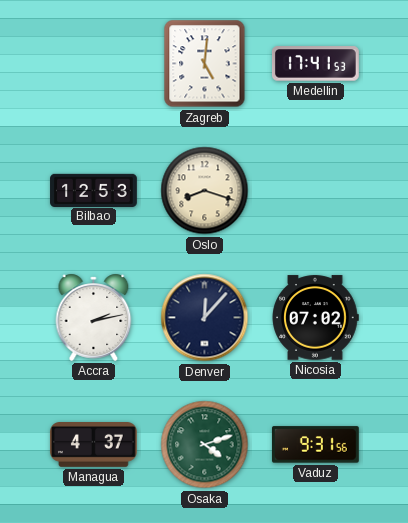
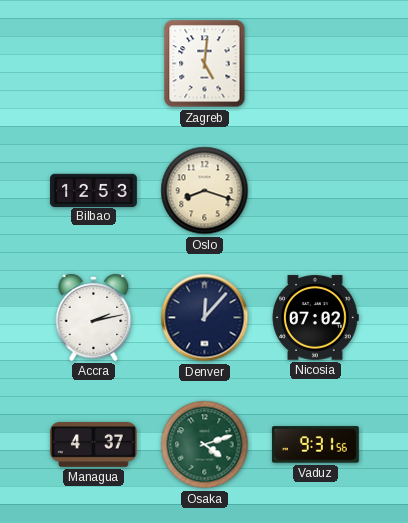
Medellin: 17:41 -> none
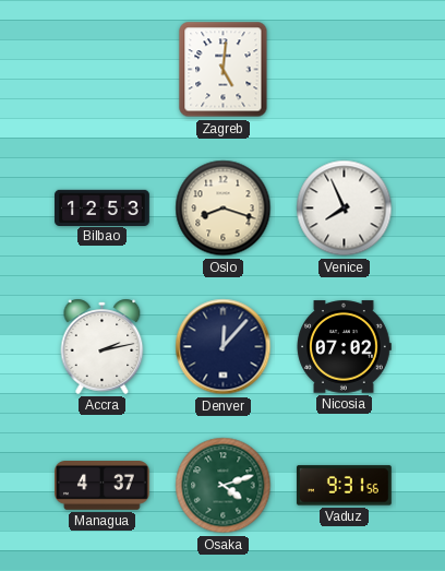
Venice: none -> 7:56
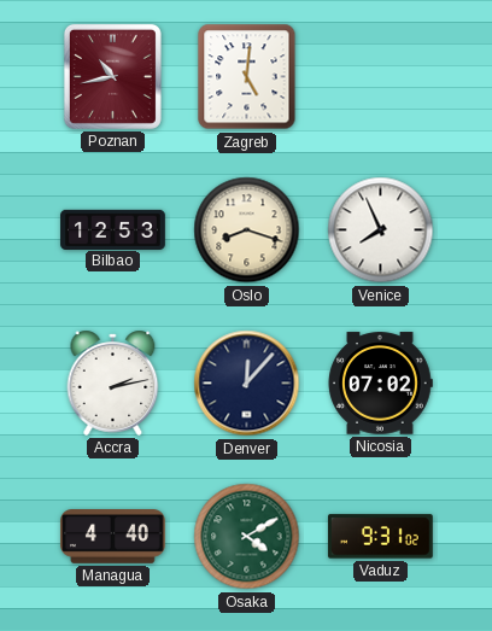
Poznan: none -> 10:43
Managua: 4:37 -> 4:40
Osaka: 4:12 -> 4:10
Vaduz: 9:31:56 -> 9:31:02
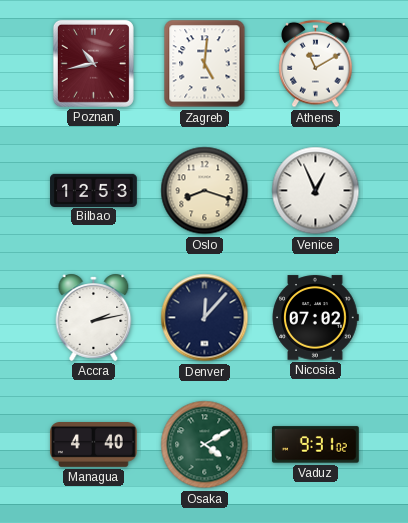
Athens: none -> 11:10
Venice: 7:56 -> 12:56
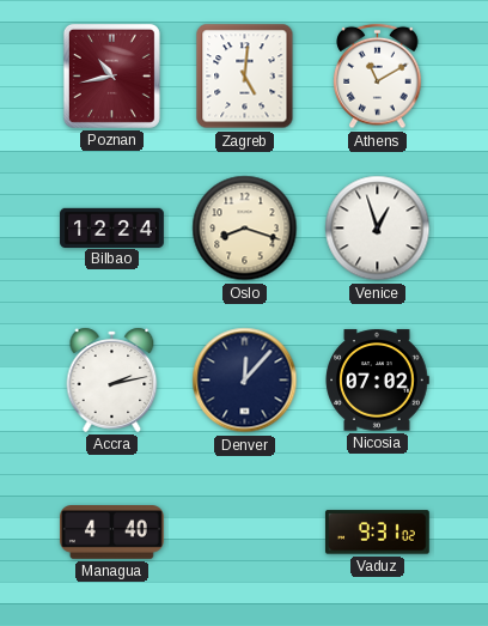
Bilbao: 12:53 -> 12:24
Venice: 12:56 -> 12:57
Osaka: 4:10 -> none
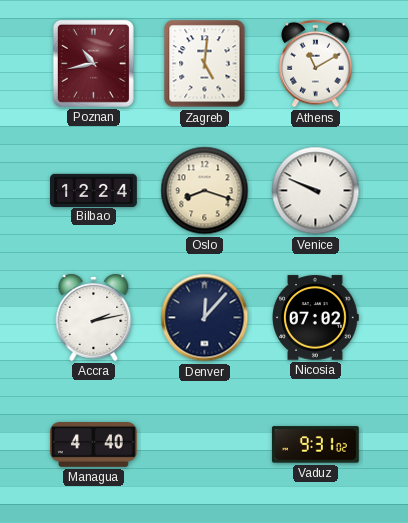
Venice: 12:57 -> 9:49
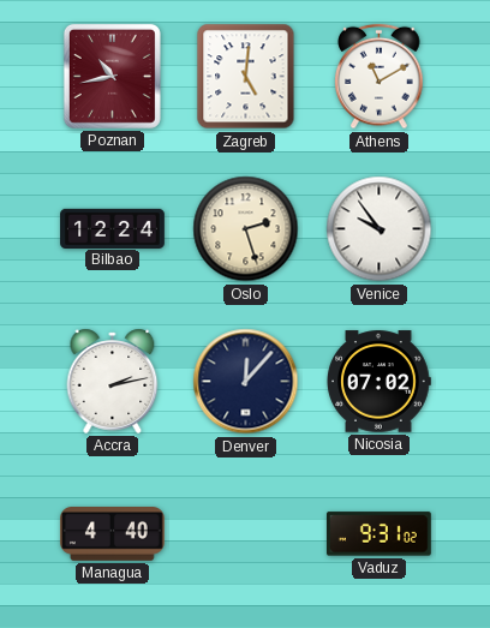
Oslo: 8:18 -> 2:27
Venice: 9:49 -> 9:54
